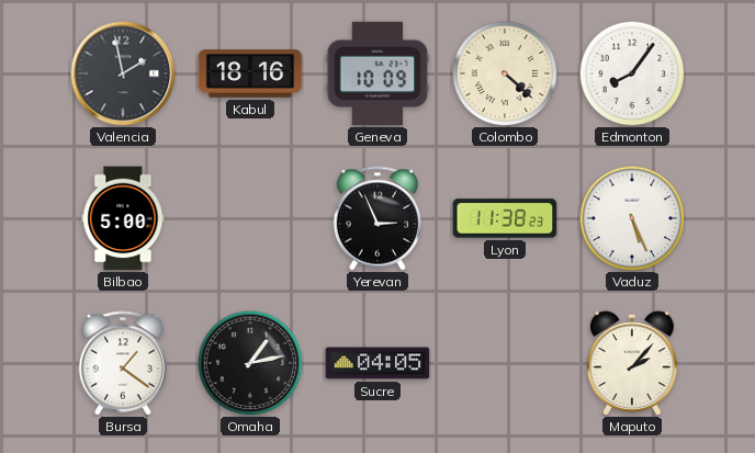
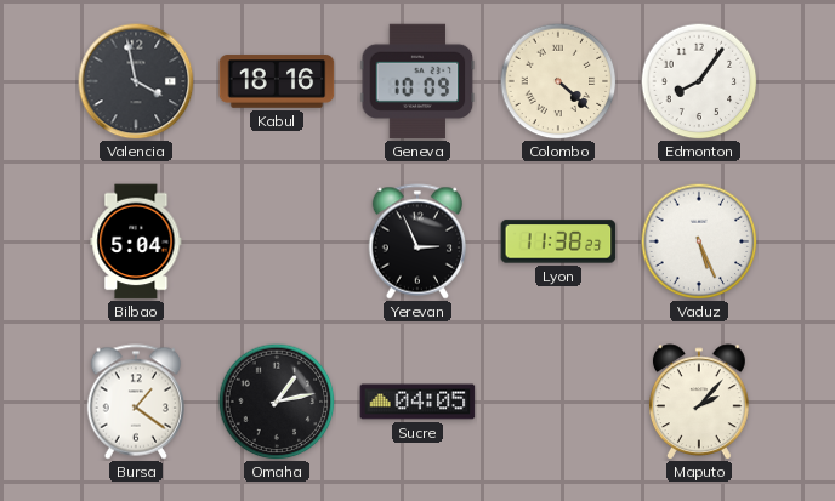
Valencia: 1:58 -> 3:58
Bilbao: 5:00 -> 5:04
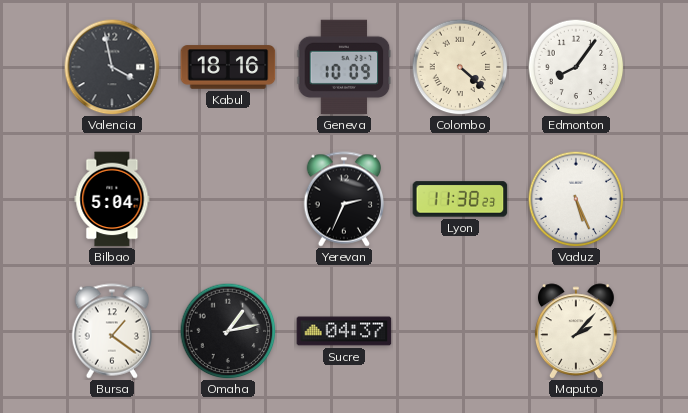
Yerevan: 2:56 -> 2:34
Sucre: 04:05 -> 04:37
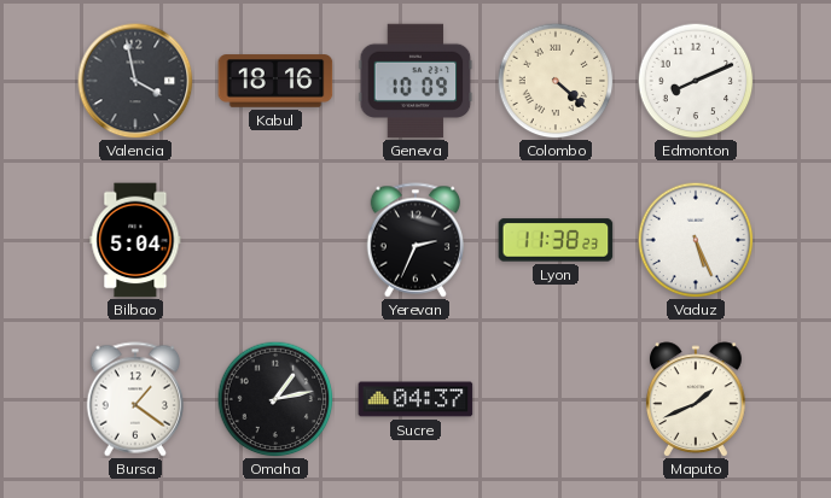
Edmonton: 8:06 -> 8:11
Maputo: 2:07 -> 1:41
